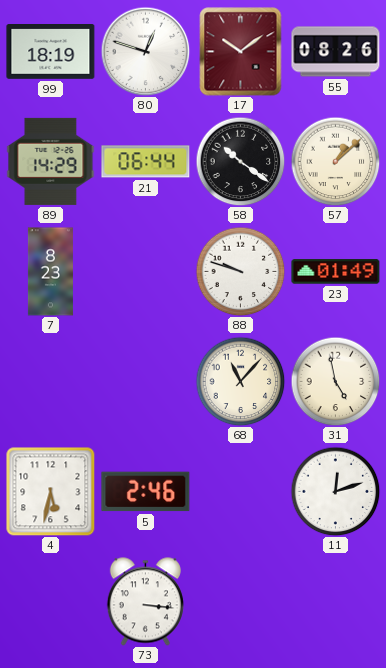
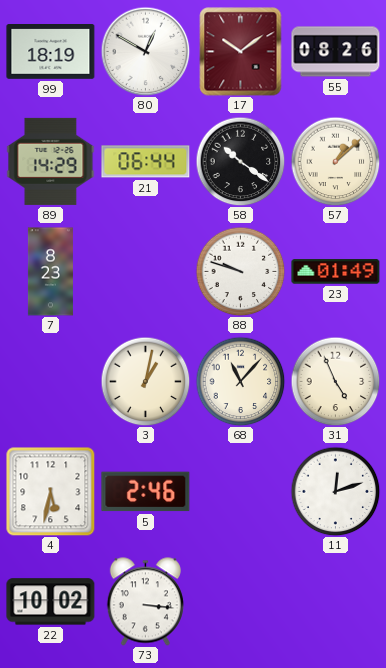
80: 12:48 -> 12:50
3: none -> 1:02
31: 4:58 -> 4:56
22: none -> 10:02
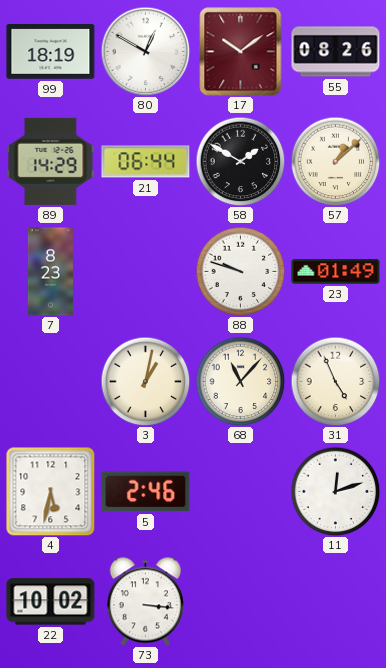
58: 10:21 -> 1:50
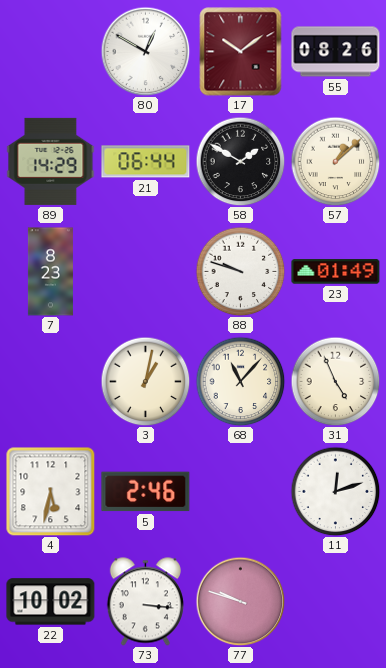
99: 18:19 -> none
77: none -> 9:48
